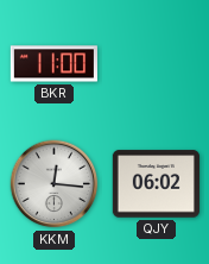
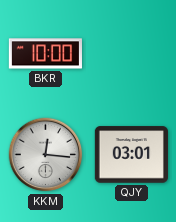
BKR: 11:00 -> 10:00
QJY: 06:02 -> 03:01
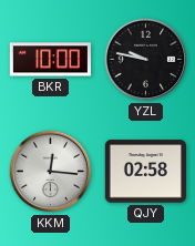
YZL: none -> 9:47
QJY: 03:01 -> 02:58
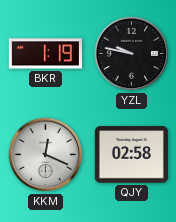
BKR: 10:00 -> 1:19
KKM: 12:16 -> 12:19
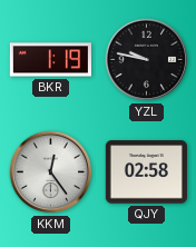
KKM: 12:19 -> 12:24
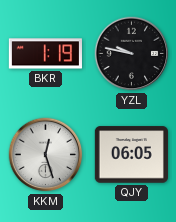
KKM: 12:24 -> 12:27
QJY: 02:58 -> 06:05
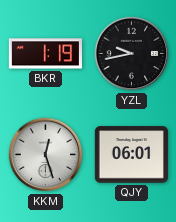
YZL: 9:47 -> 9:43
QJY: 06:05 -> 06:01
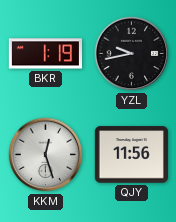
QJY: 06:01 -> 11:56
